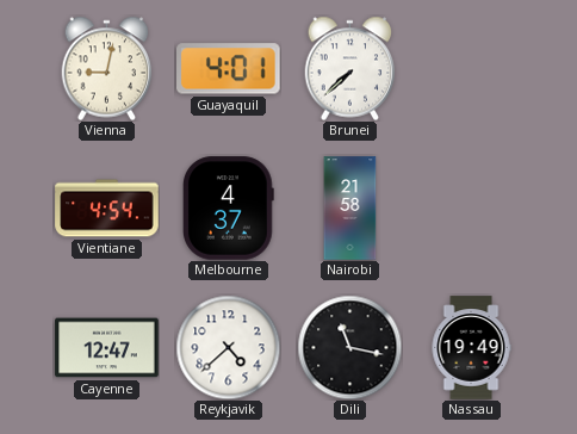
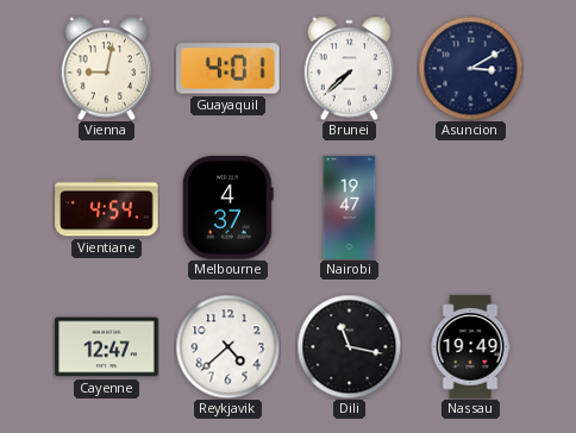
Asuncion: none -> 3:10
Nairobi: 21:58 -> 19:47
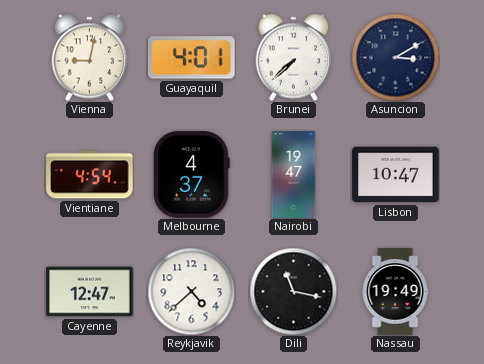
Lisbon: none -> 10:47
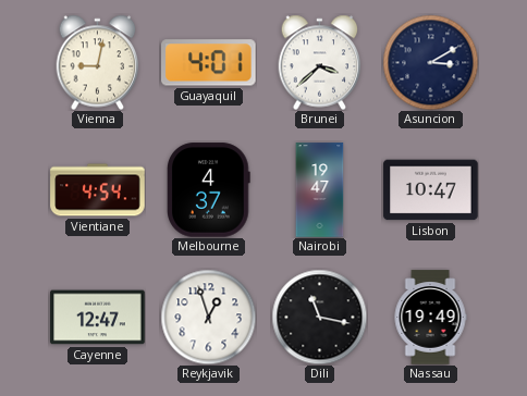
Brunei: 7:38 -> 3:38
Reykjavik: 4:38 -> 12:57
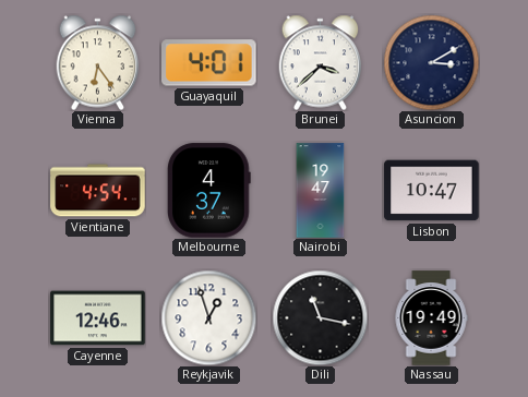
Vienna: 9:02 -> 6:24
Cayenne: 12:47 -> 12:46
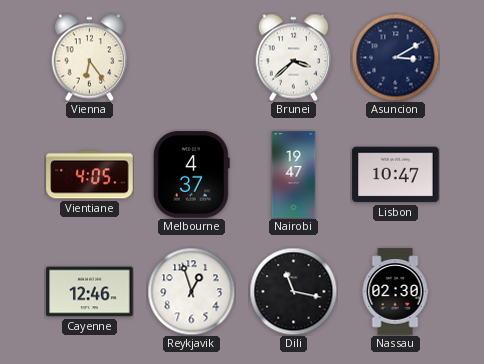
Guayaquil: 4:01 -> none
Vientiane: 4:54 -> 4:05
Nassau: 19:49 -> 02:30
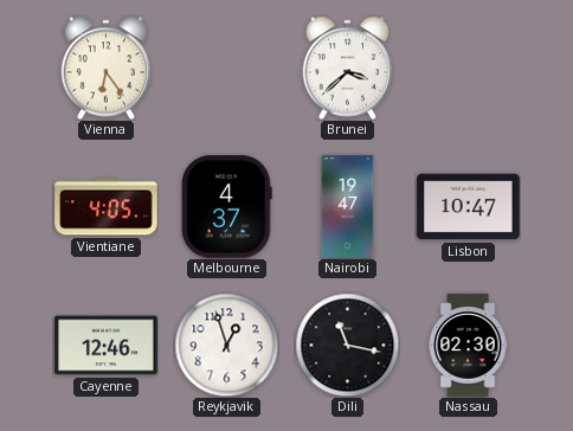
Asuncion: 3:10 -> none
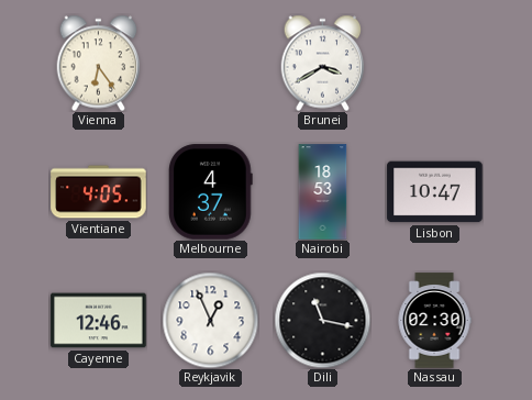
Brunei: 3:38 -> 3:40
Nairobi: 19:47 -> 18:53
Reykjavik: 12:57 -> 12:56
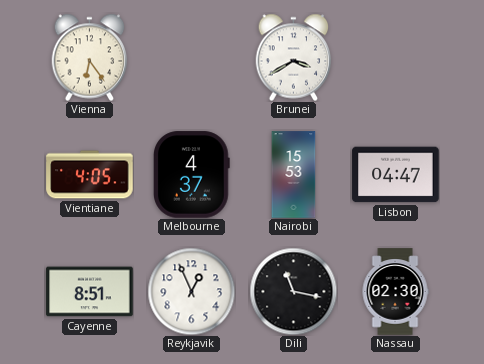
Nairobi: 18:53 -> 15:53
Lisbon: 10:47 -> 04:47
Cayenne: 12:46 -> 8:51
